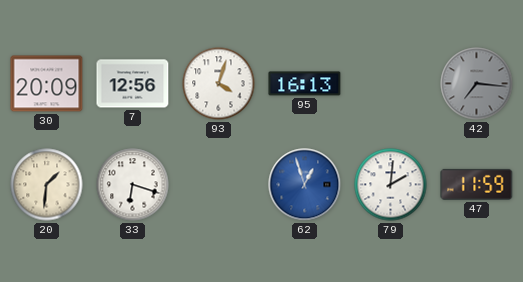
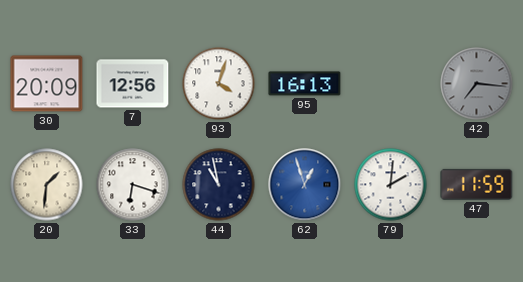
44: none -> 10:58
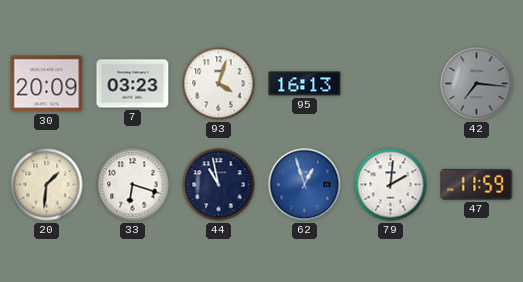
7: 12:56 -> 03:23
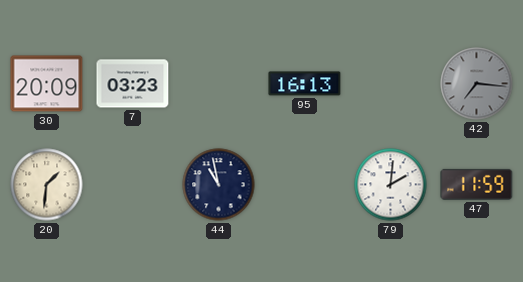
93: 4:03 -> none
33: 6:18 -> none
62: 12:57 -> none
